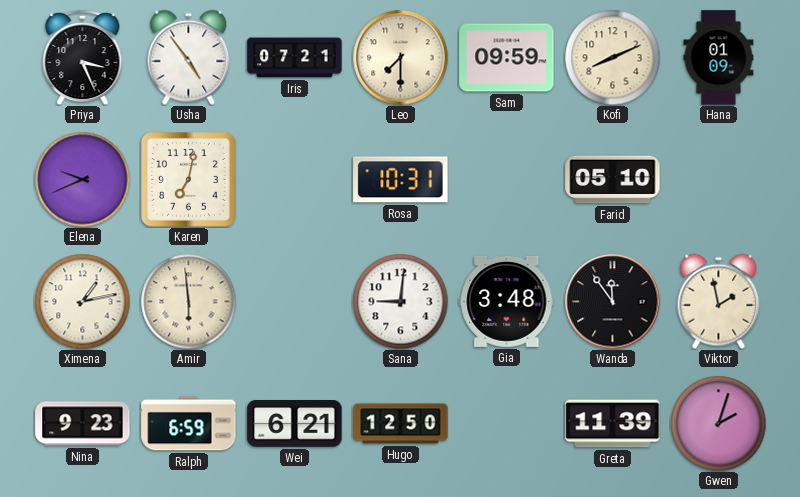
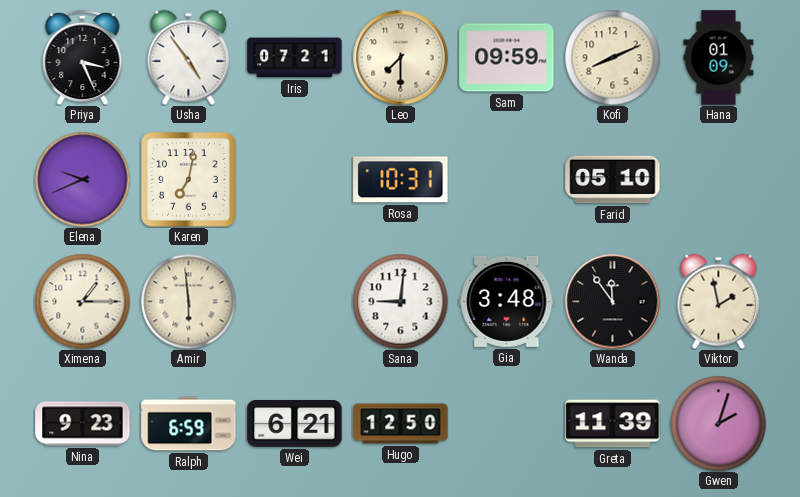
Ximena: 1:13 -> 1:15
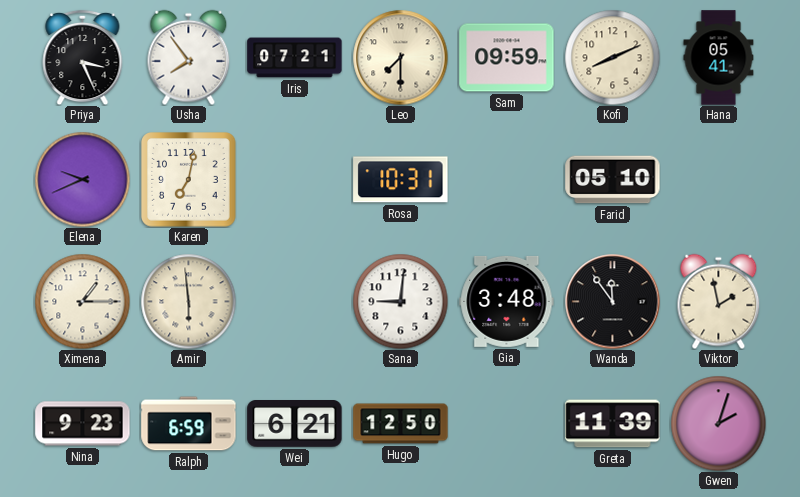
Usha: 4:54 -> 7:54
Hana: 01:09 -> 05:41
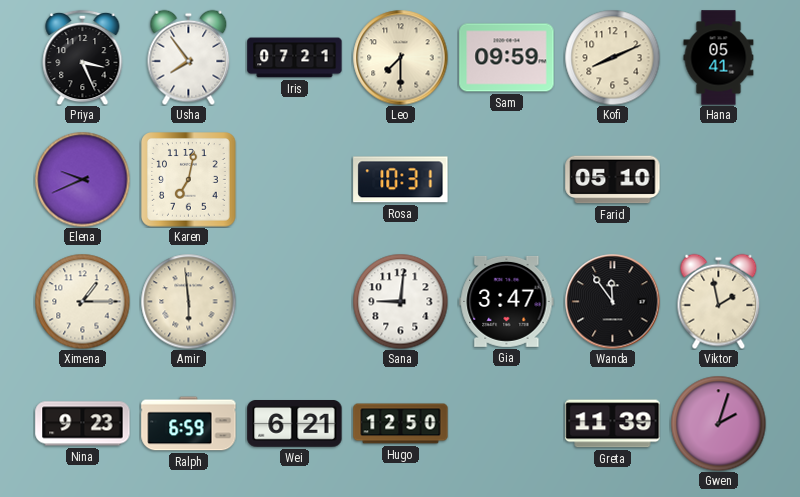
Gia: 3:48 -> 3:47
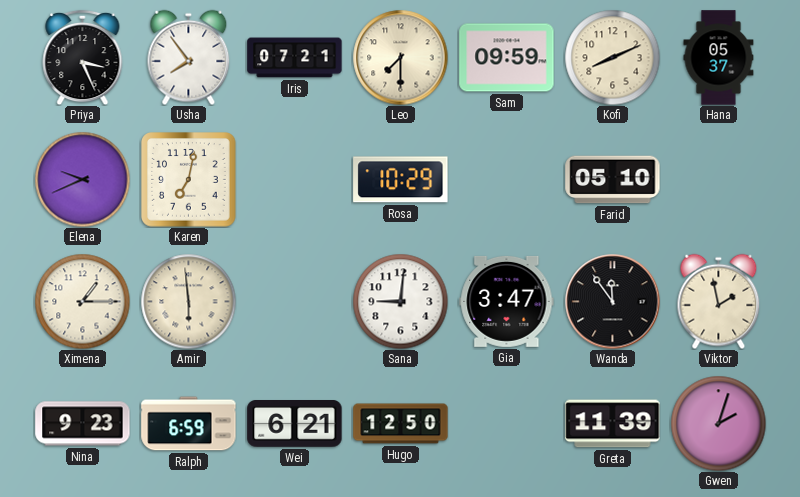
Hana: 05:41 -> 05:37
Rosa: 10:31 -> 10:29
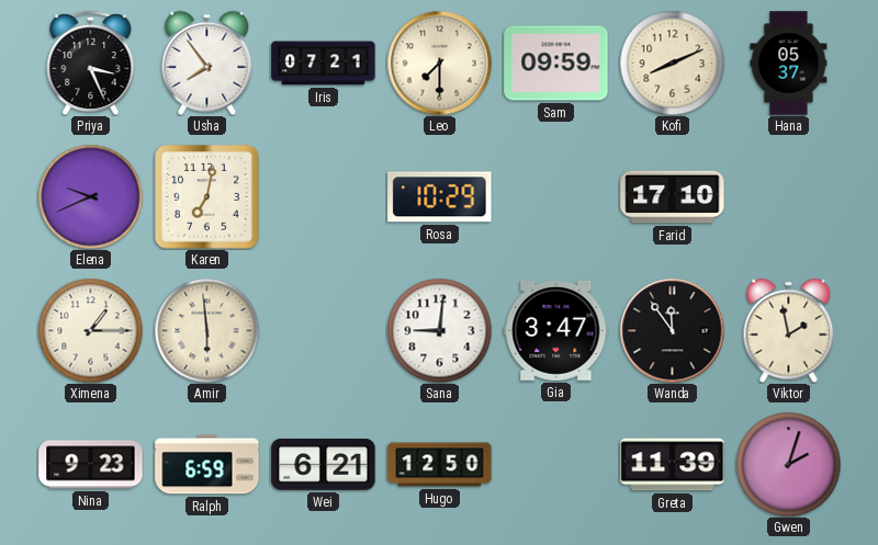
Farid: 05:10 -> 17:10
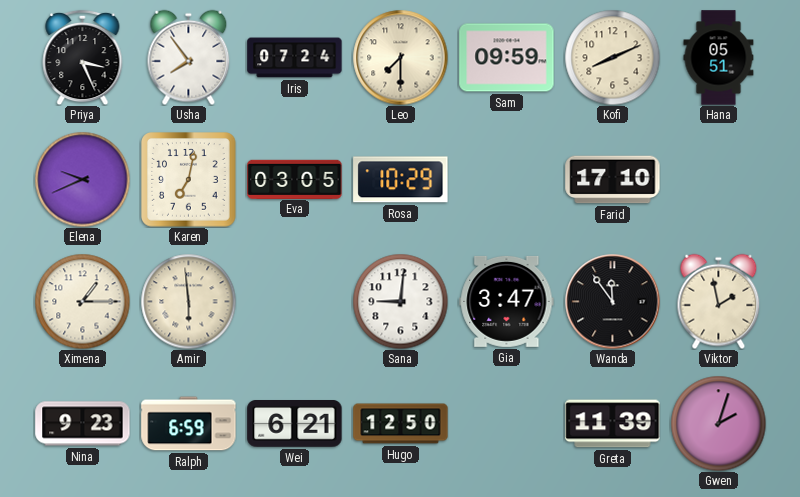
Iris: 07:21 -> 07:24
Hana: 05:37 -> 05:51
Eva: none -> 03:05
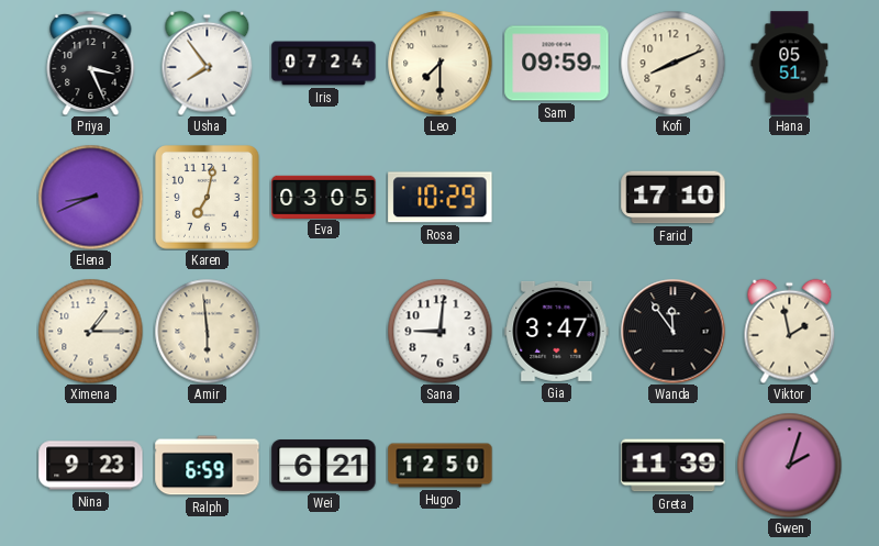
Elena: 9:41 -> 8:41
